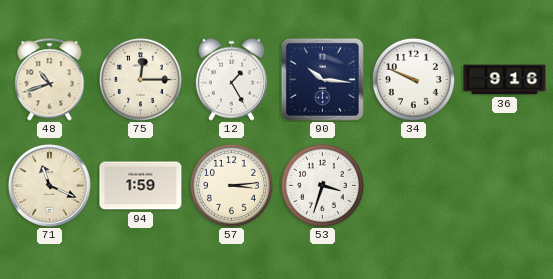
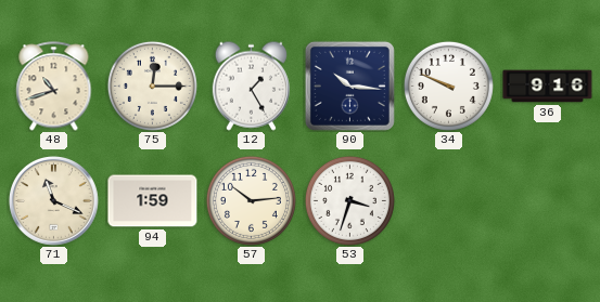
57: 3:14 -> 10:14
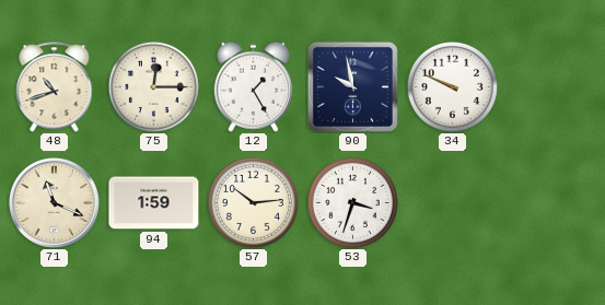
90: 10:16 -> 9:58
36: 9:16 -> none
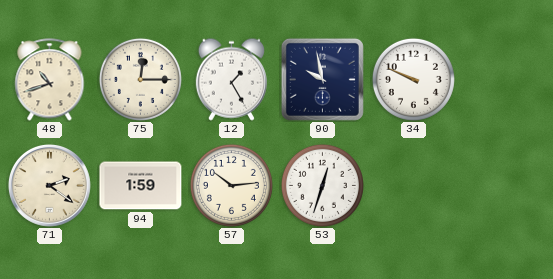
71: 11:19 -> 2:21
53: 3:33 -> 12:33
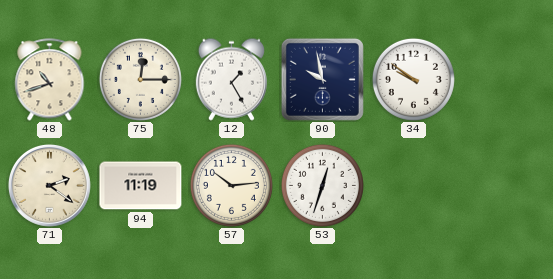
34: 9:49 -> 9:51
94: 1:59 -> 11:19
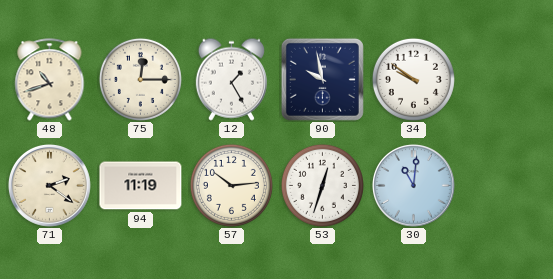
30: none -> 11:01
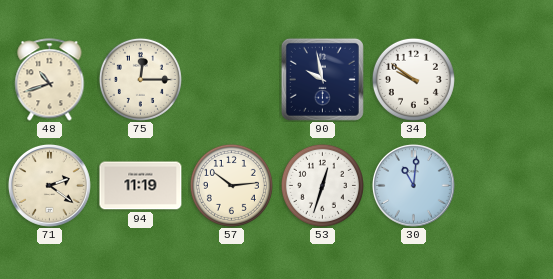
12: 1:25 -> none
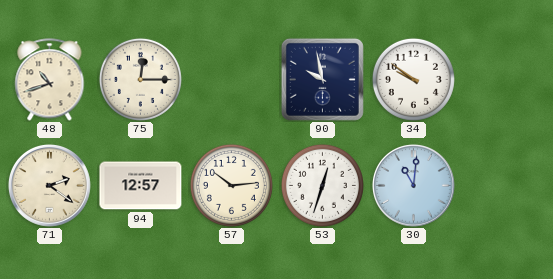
94: 11:19 -> 12:57
